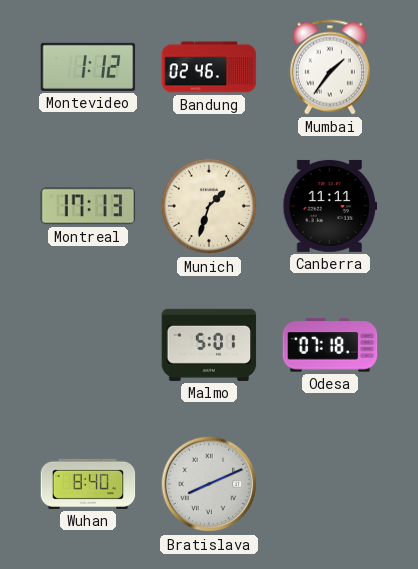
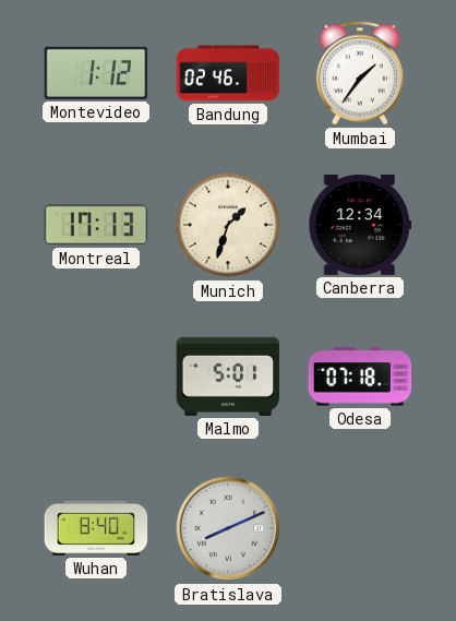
Canberra: 11:11 -> 12:34
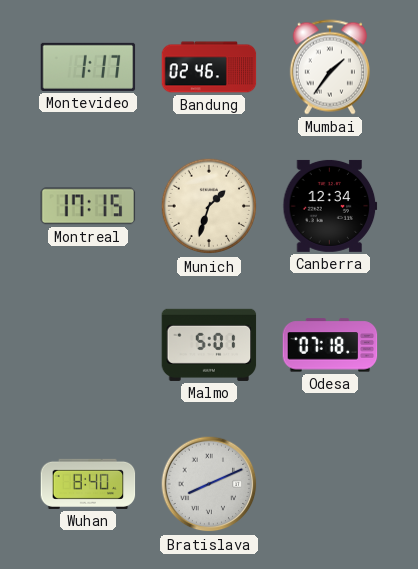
Montevideo: 1:12 -> 1:17
Montreal: 17:13 -> 17:15
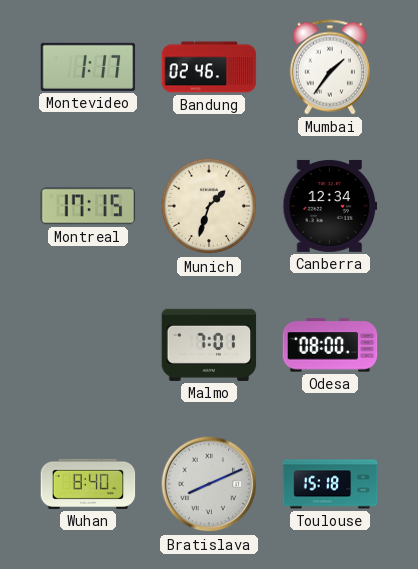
Malmo: 5:01 -> 7:01
Odesa: 07:18 -> 08:00
Toulouse: none -> 15:18
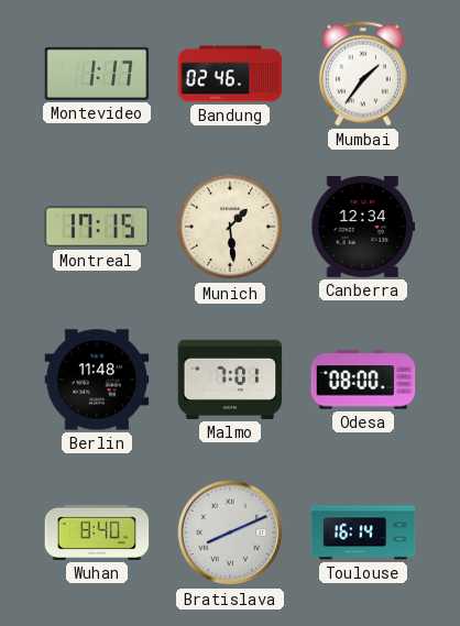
Munich: 1:33 -> 1:29
Berlin: none -> 11:48
Toulouse: 15:18 -> 16:14
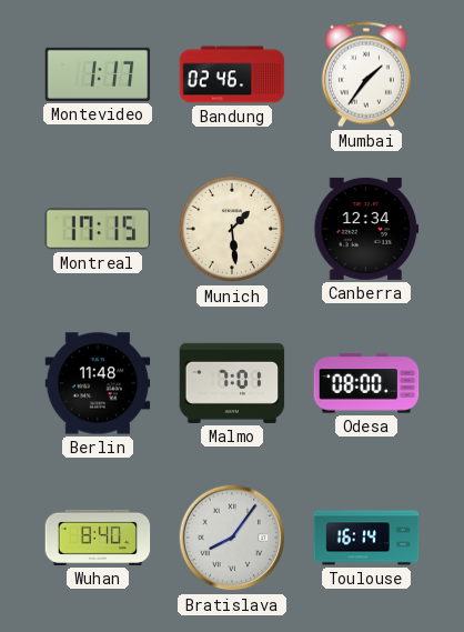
Bratislava: 8:11 -> 8:06
